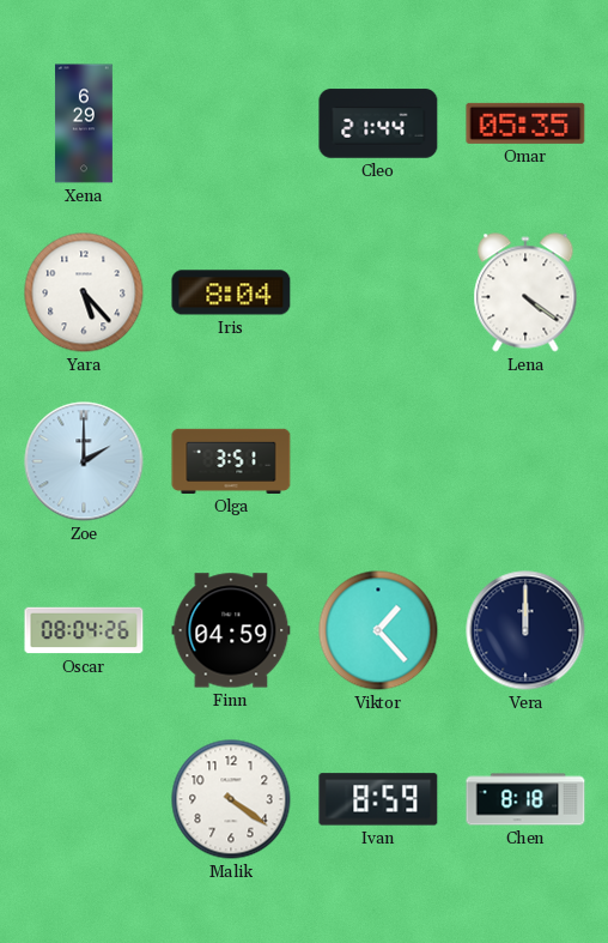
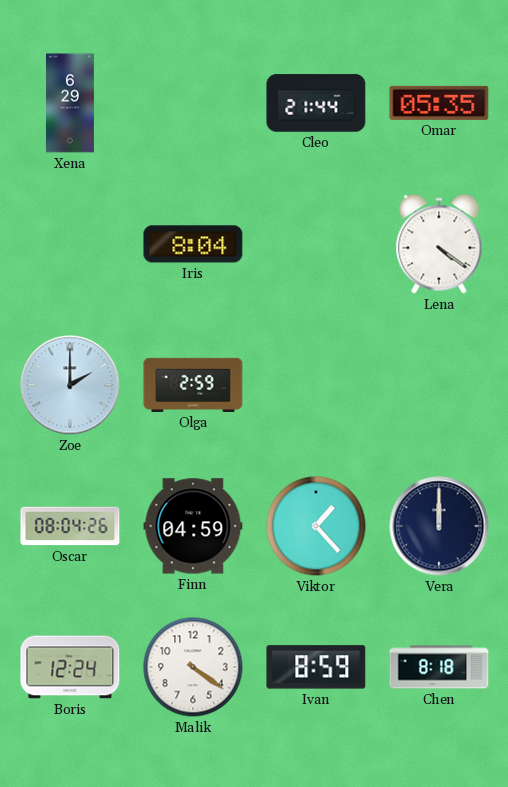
Yara: 5:23 -> none
Olga: 3:51 -> 2:59
Boris: none -> 12:24
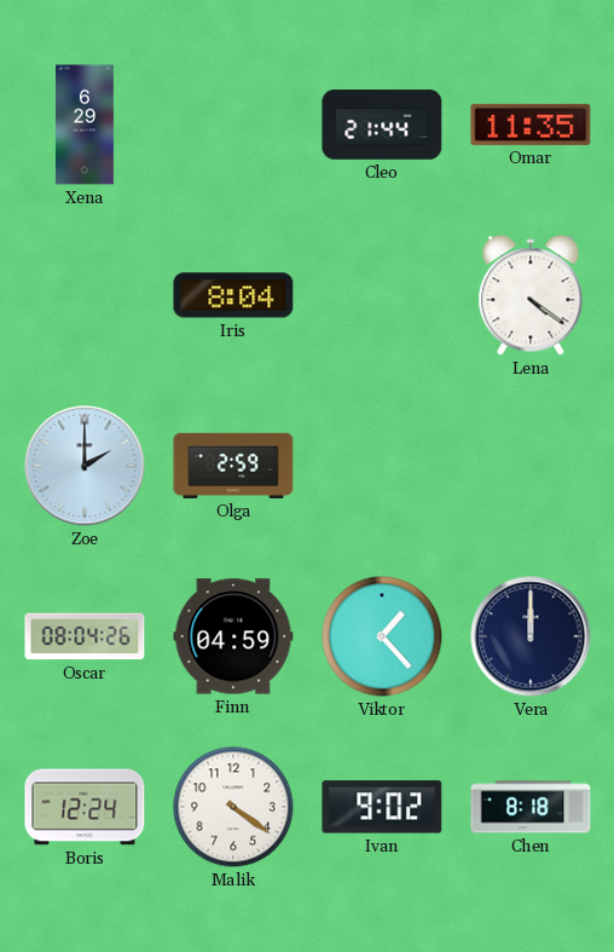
Omar: 05:35 -> 11:35
Ivan: 8:59 -> 9:02
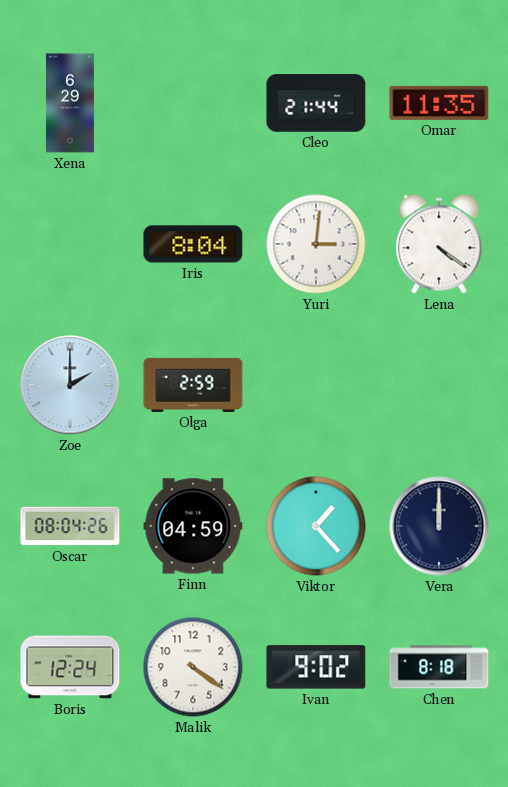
Yuri: none -> 3:01
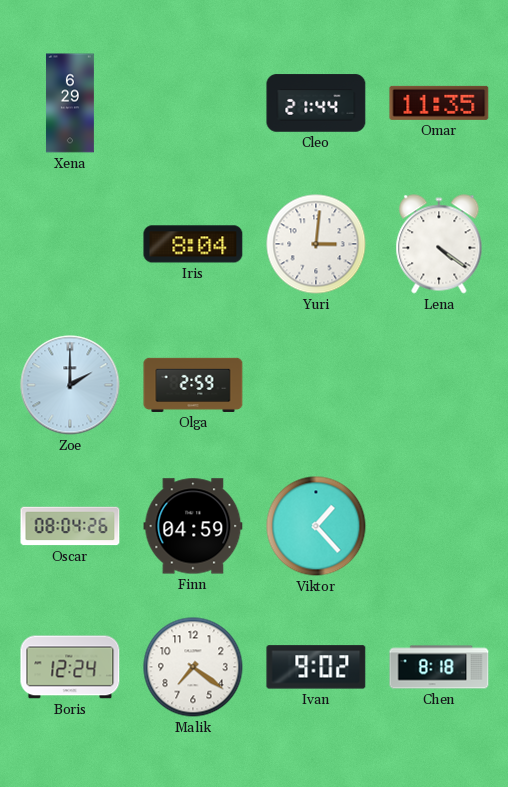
Vera: 12:00 -> none
Malik: 4:21 -> 7:21
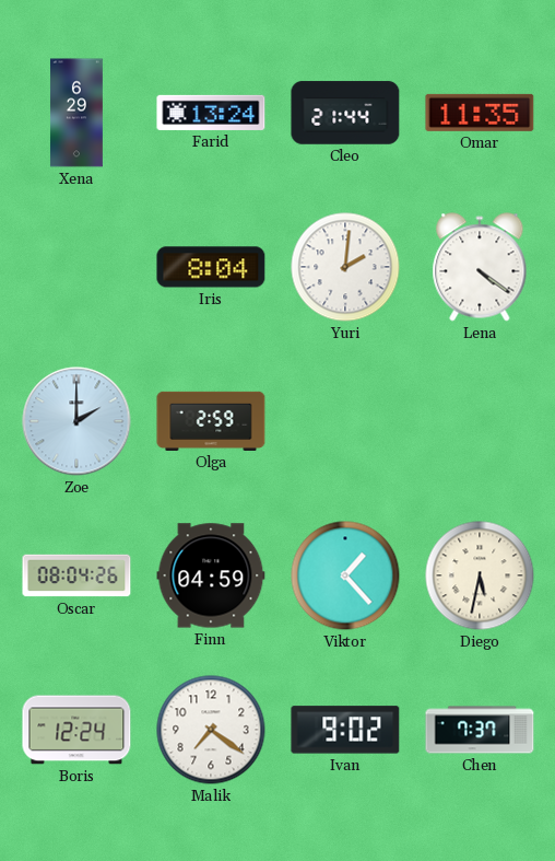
Farid: none -> 13:24
Yuri: 3:01 -> 2:01
Diego: none -> 5:32
Chen: 8:18 -> 7:37
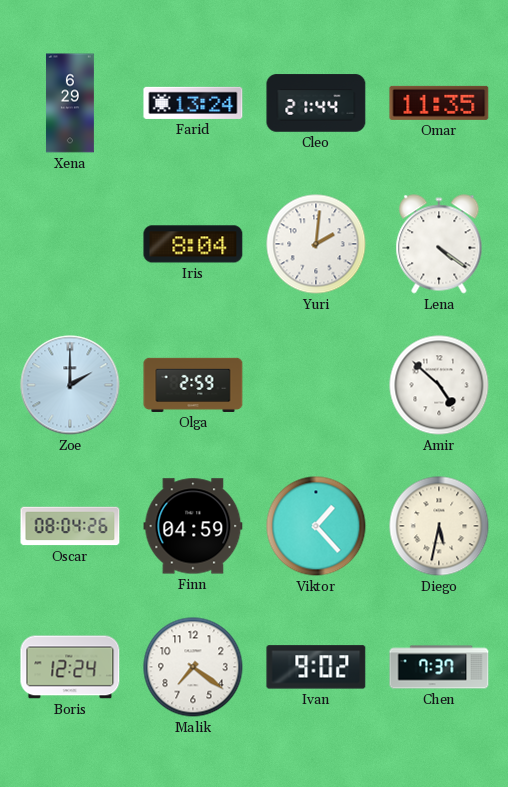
Amir: none -> 4:52
